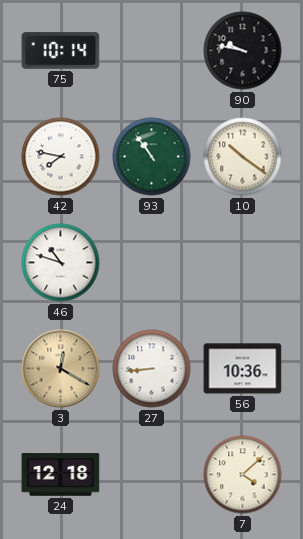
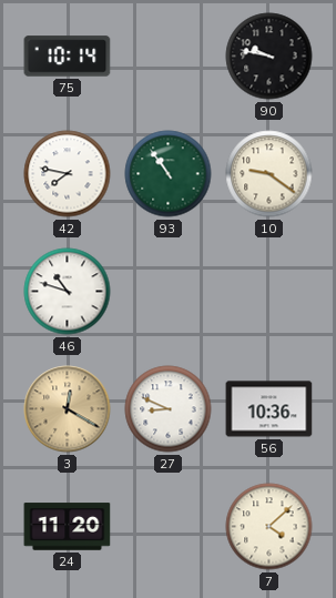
10: 10:21 -> 9:21
27: 8:44 -> 8:49
24: 12:18 -> 11:20
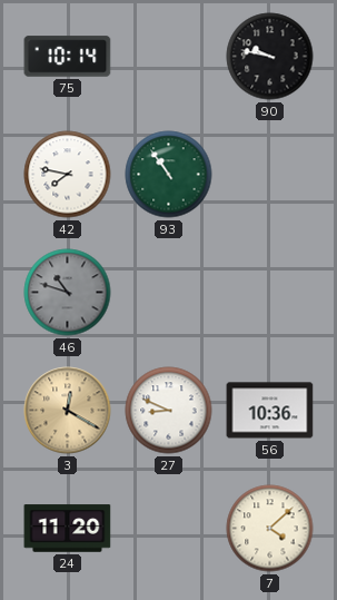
10: 9:21 -> none
46 dial: white -> grey
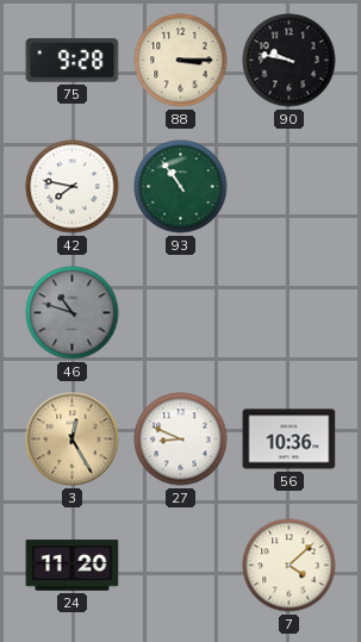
75: 10:14 -> 9:28
88: none -> 3:15
3: 12:20 -> 12:25
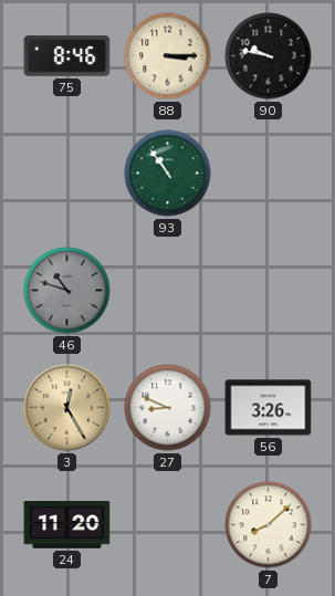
75: 9:28 -> 8:46
42: 7:47 -> none
56: 10:36 -> 3:26
7: 4:08 -> 8:08
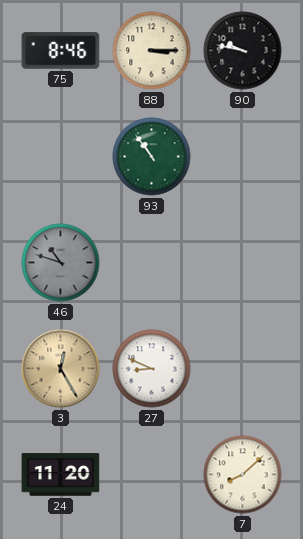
56: 3:26 -> none
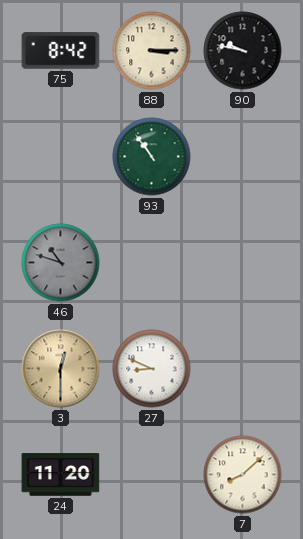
75: 8:46 -> 8:42
3: 12:25 -> 12:30
